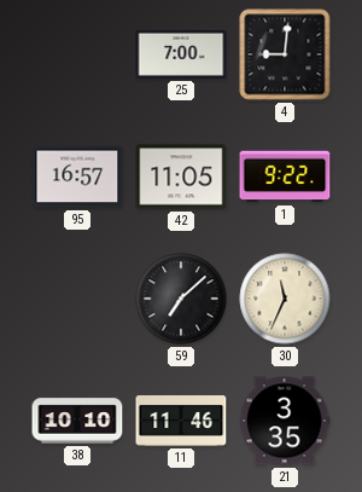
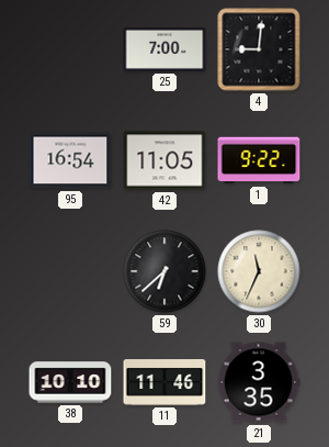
95: 16:57 -> 16:54
59: 7:08 -> 6:38
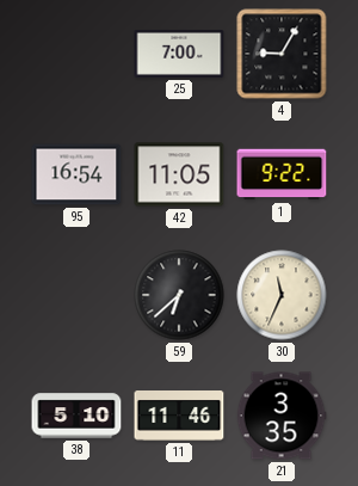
4: 9:01 -> 9:05
38: 10:10 -> 5:10
